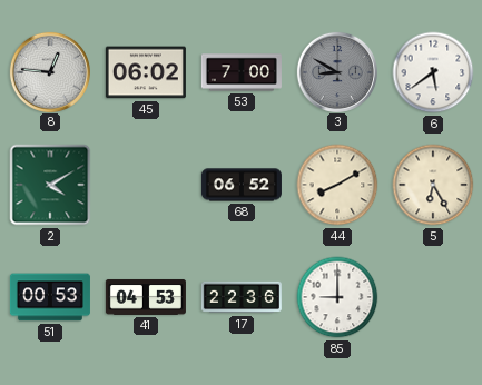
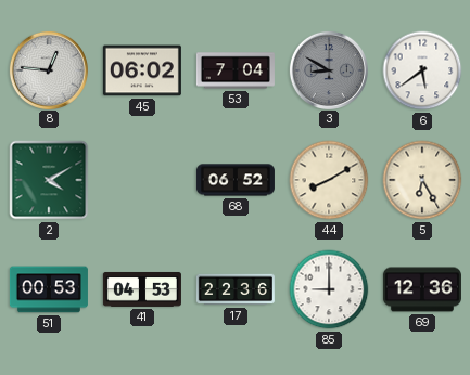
53: 7:00 -> 7:04
69: none -> 12:36
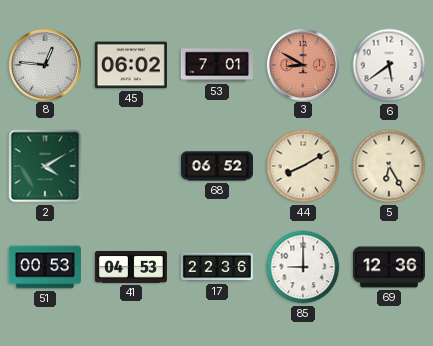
53: 7:04 -> 7:01
3 dial: grey -> salmon
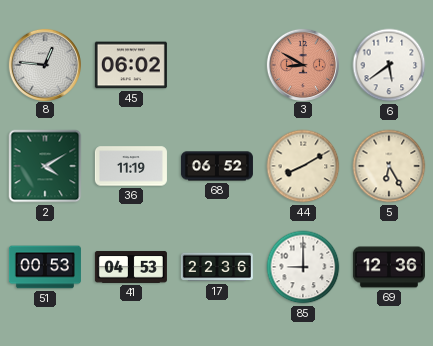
53: 7:01 -> none
36: none -> 11:19
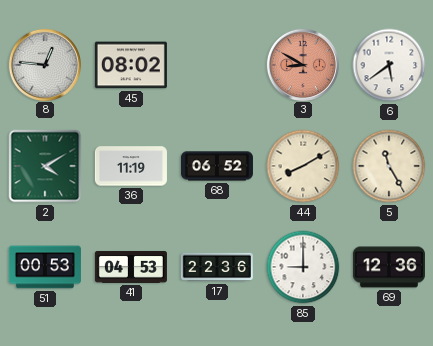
45: 06:02 -> 08:02
5: 6:25 -> 11:25
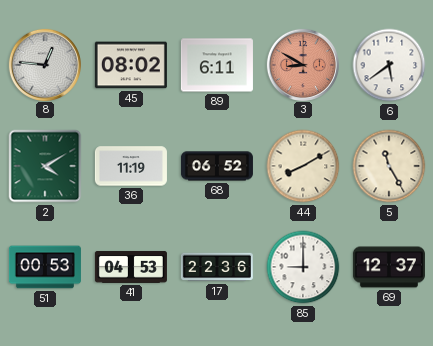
89: none -> 6:11
69: 12:36 -> 12:37
